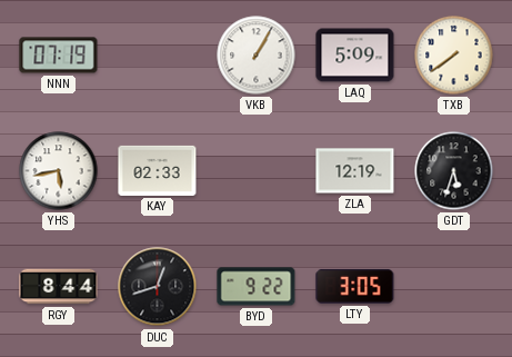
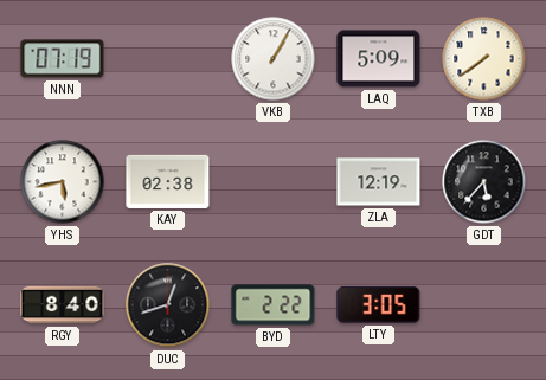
KAY: 02:33 -> 02:38
GDT: 5:33 -> 5:37
RGY: 8:44 -> 8:40
BYD: 9:22 -> 2:22
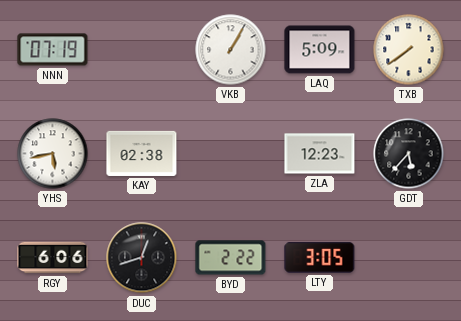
ZLA: 12:19 -> 12:23
RGY: 8:40 -> 6:06
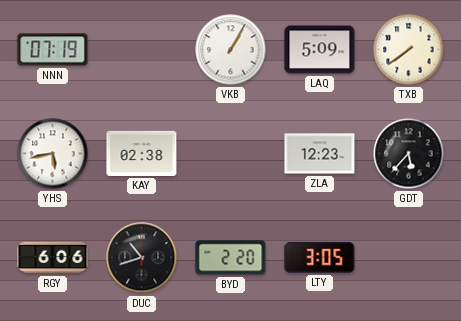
DUC: 12:42 -> 10:42
BYD: 2:22 -> 2:20
